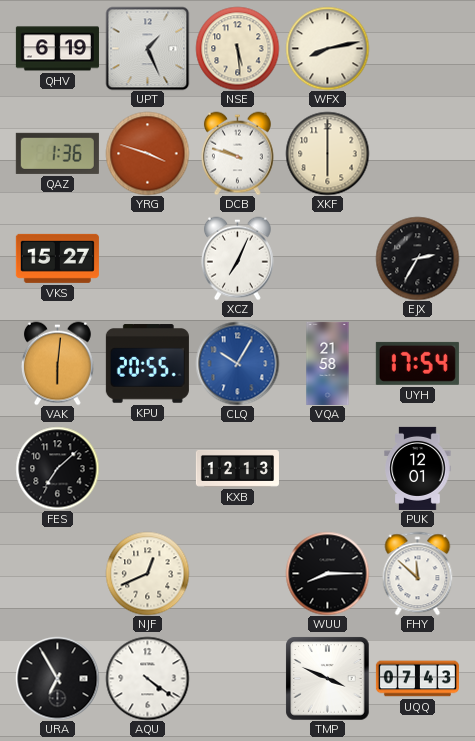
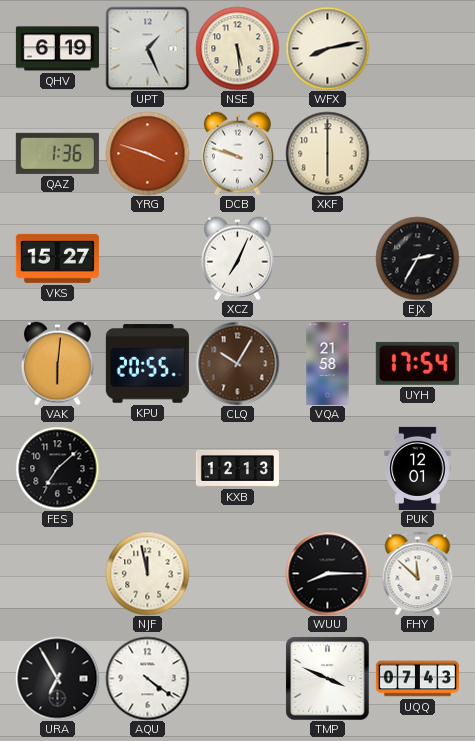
CLQ dial: blue -> brown
NJF: 12:41 -> 11:58
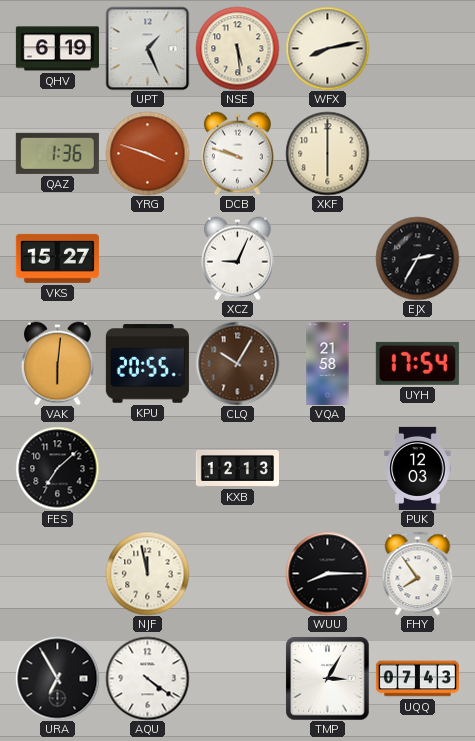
XCZ: 7:04 -> 9:04
PUK: 12:01 -> 12:03
FHY: 11:52 -> 7:54
TMP: 3:49 -> 3:05
